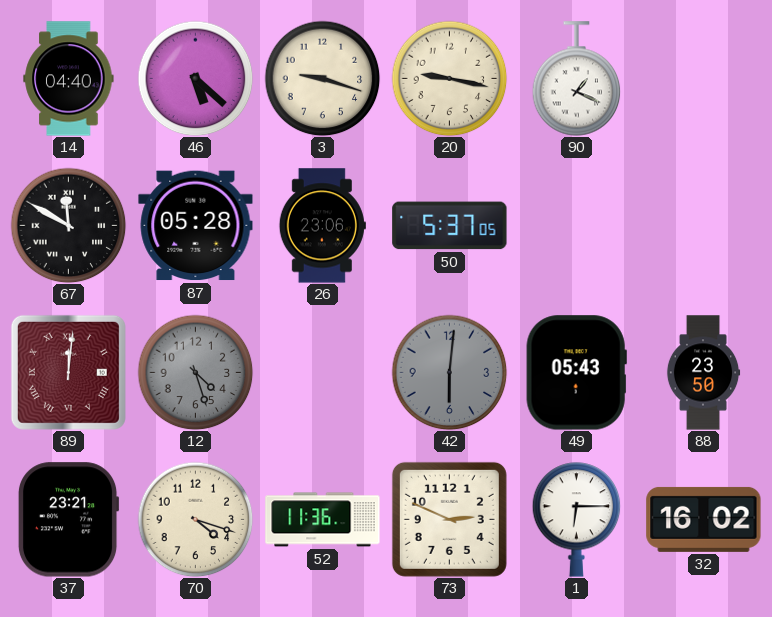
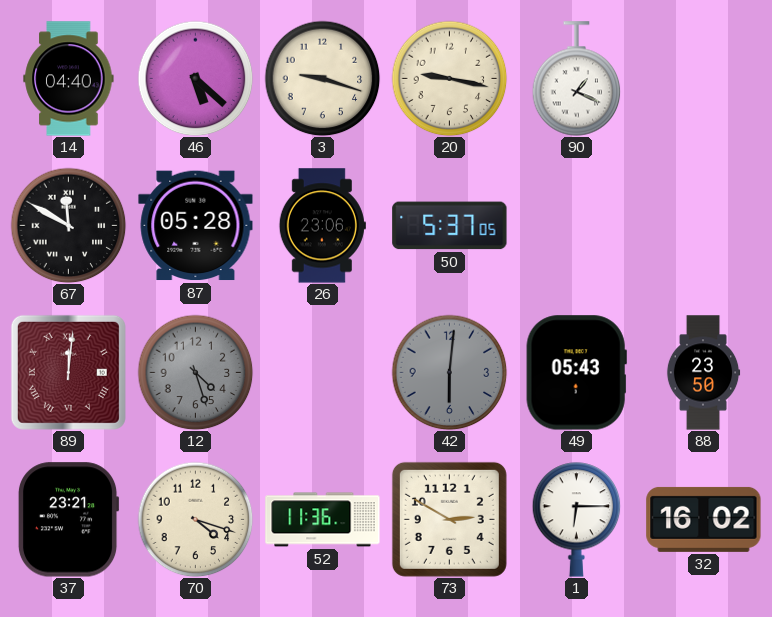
73: 2:49 -> 2:50
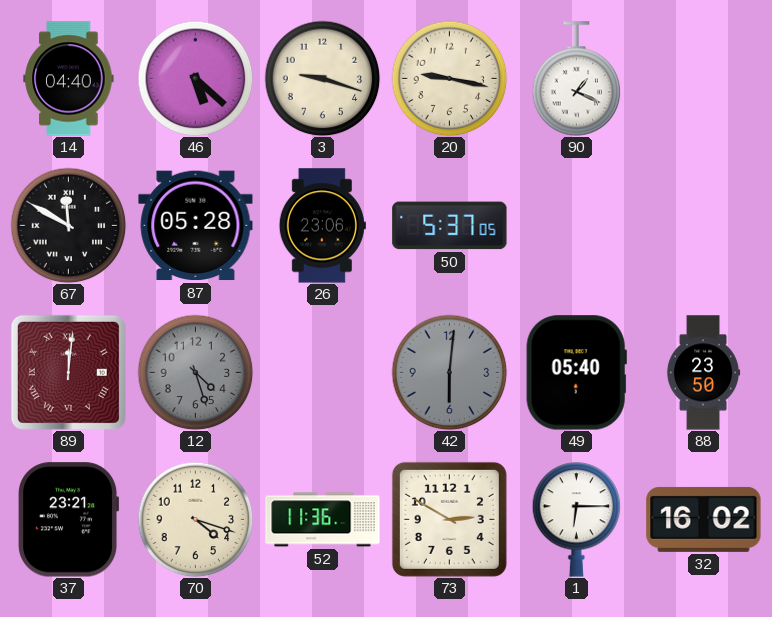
49: 05:43 -> 05:40
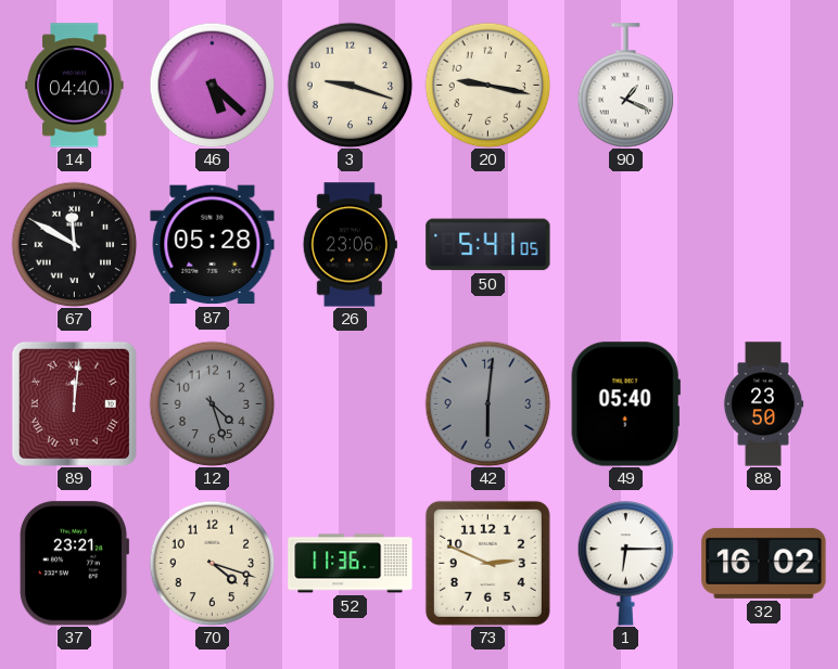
50: 5:37 -> 5:41
73: 2:50 -> 2:49
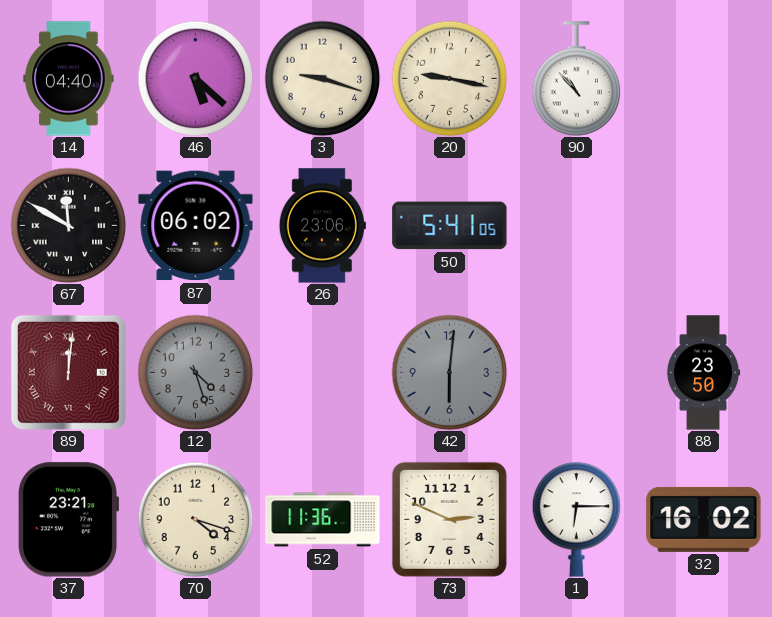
90: 1:19 -> 10:53
87: 05:28 -> 06:02
49: 05:40 -> none
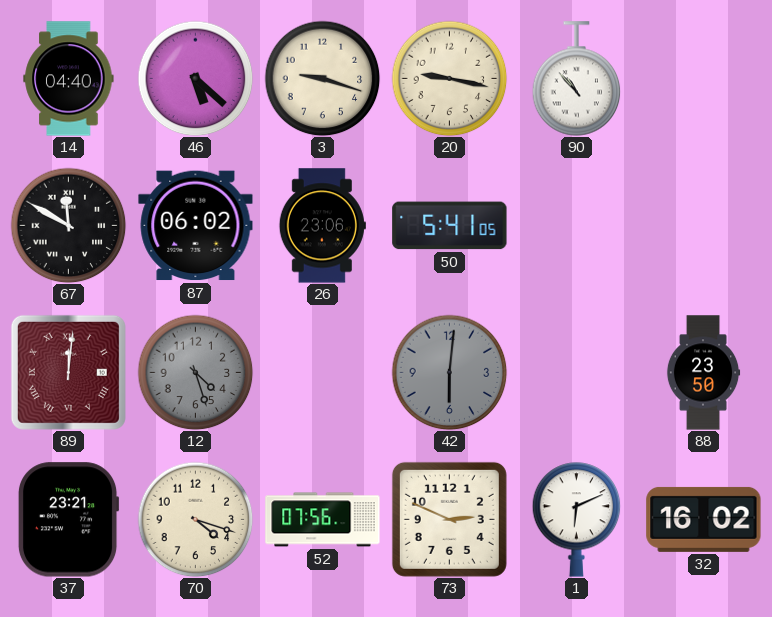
52: 11:36 -> 07:56
1: 6:15 -> 6:11
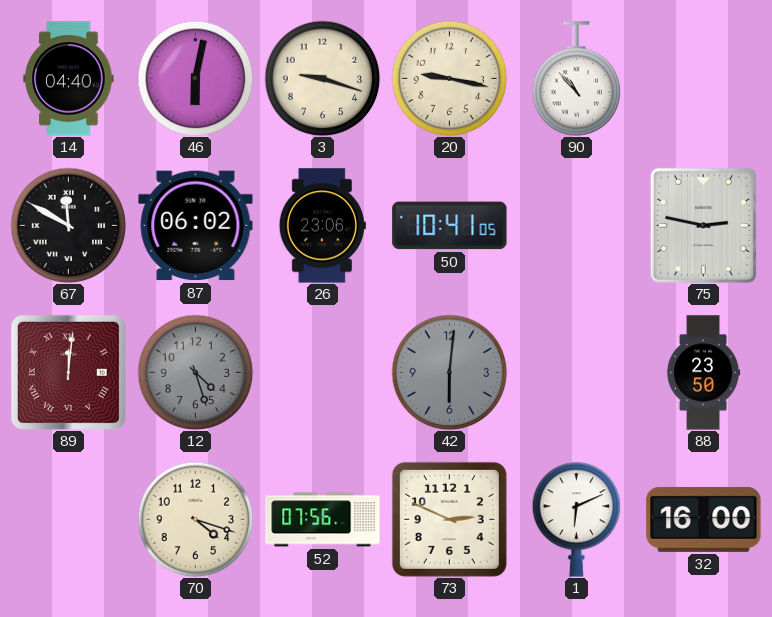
46: 5:22 -> 6:02
50: 5:41 -> 10:41
75: none -> 2:47
37: 23:21 -> none
32: 16:02 -> 16:00
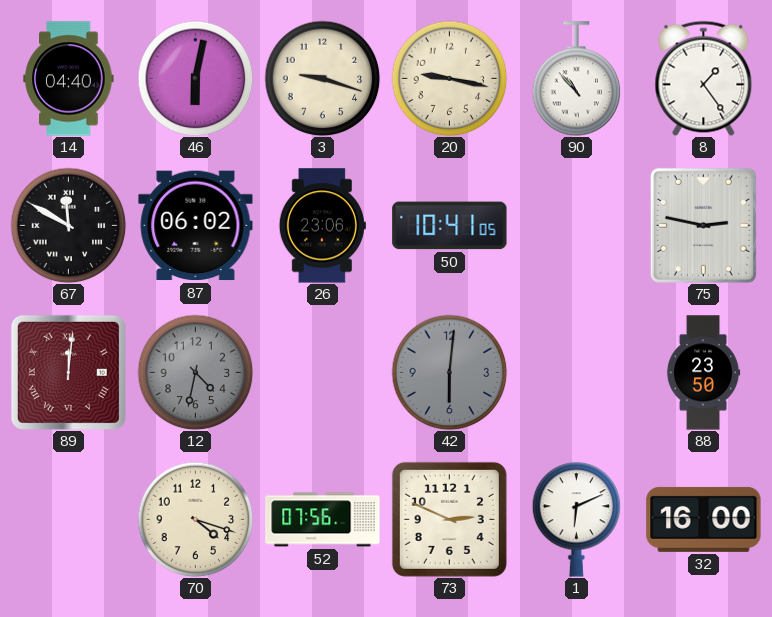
8: none -> 1:24
12: 4:27 -> 4:32
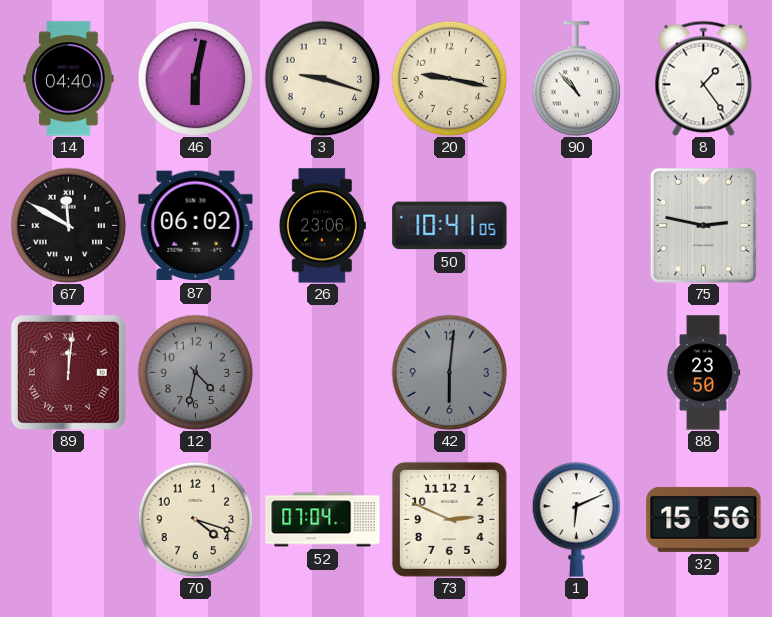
52: 07:56 -> 07:04
32: 16:00 -> 15:56
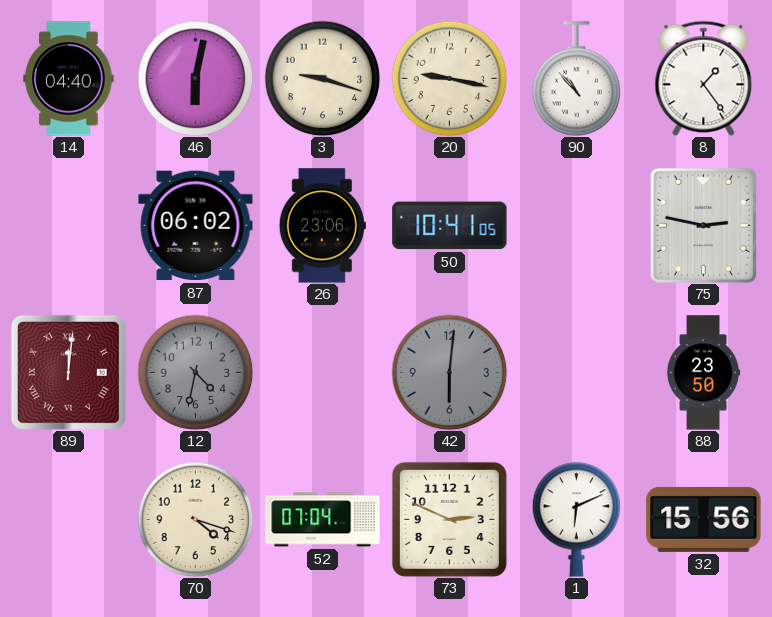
67: 11:50 -> none
